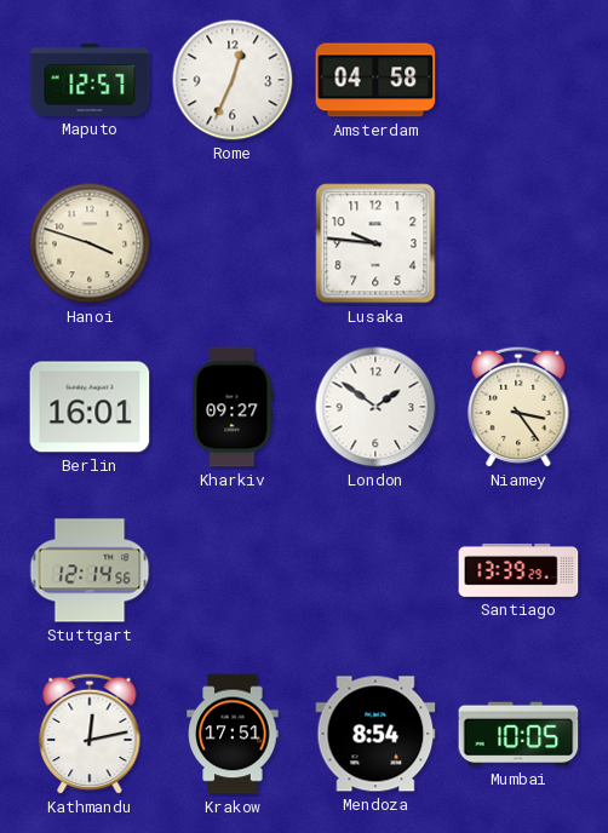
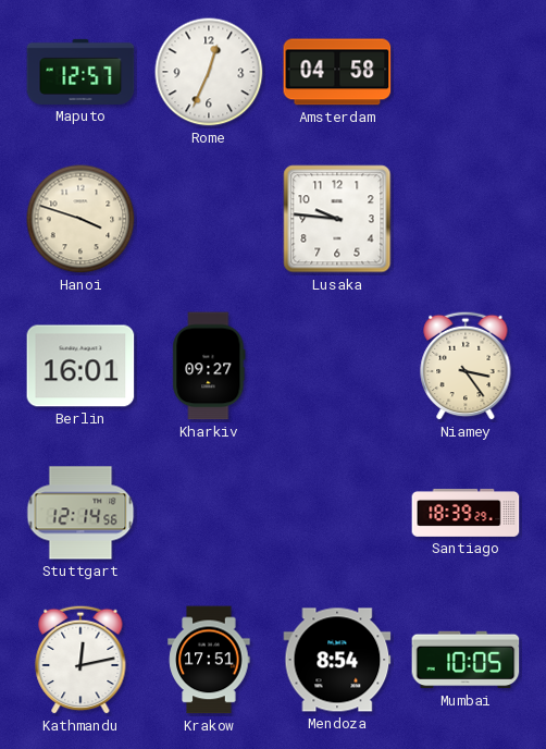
London: 1:51 -> none
Santiago: 13:39 -> 18:39
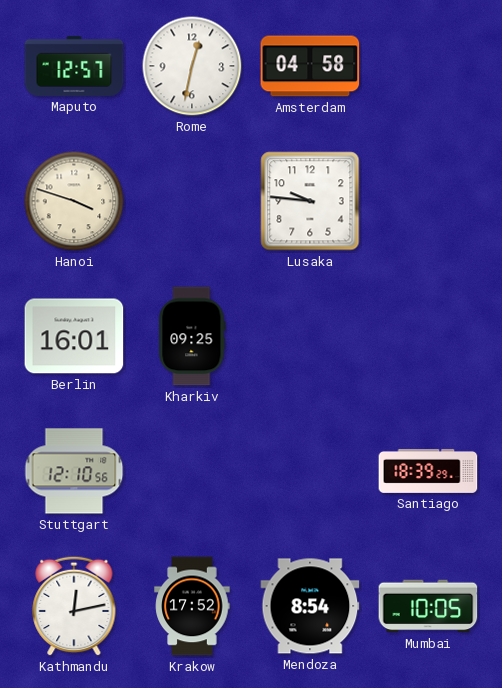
Rome: 12:34 -> 12:32
Kharkiv: 09:27 -> 09:25
Niamey: 3:24 -> none
Stuttgart: 12:14 -> 12:10
Krakow: 17:51 -> 17:52
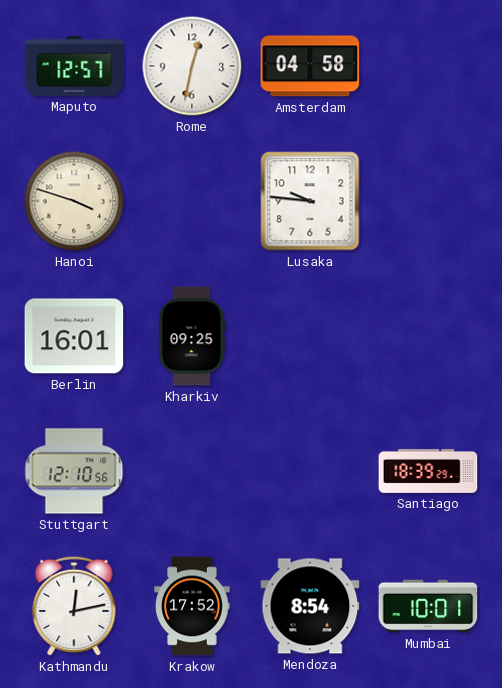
Mumbai: 10:05 -> 10:01
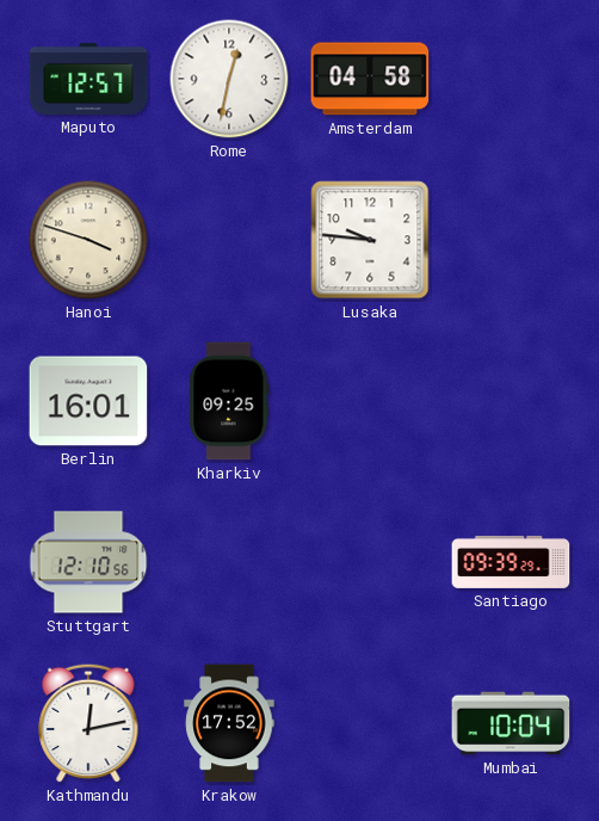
Santiago: 18:39 -> 09:39
Mendoza: 8:54 -> none
Mumbai: 10:01 -> 10:04
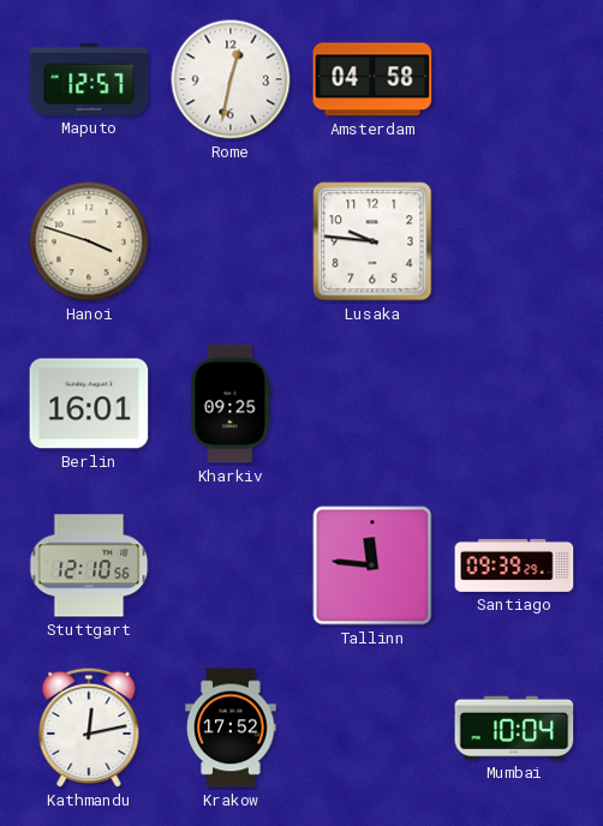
Tallinn: none -> 11:46
